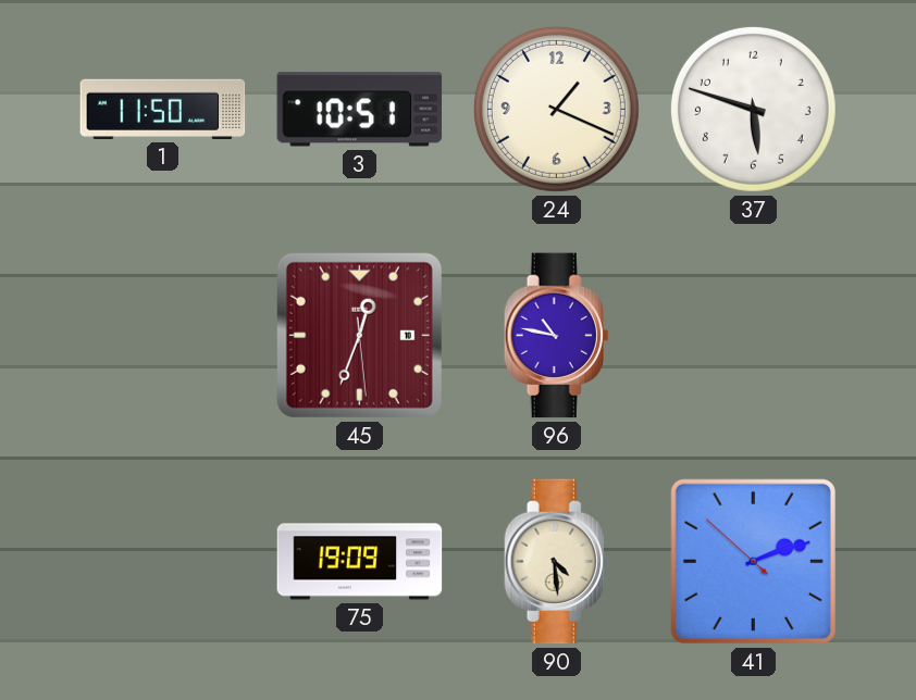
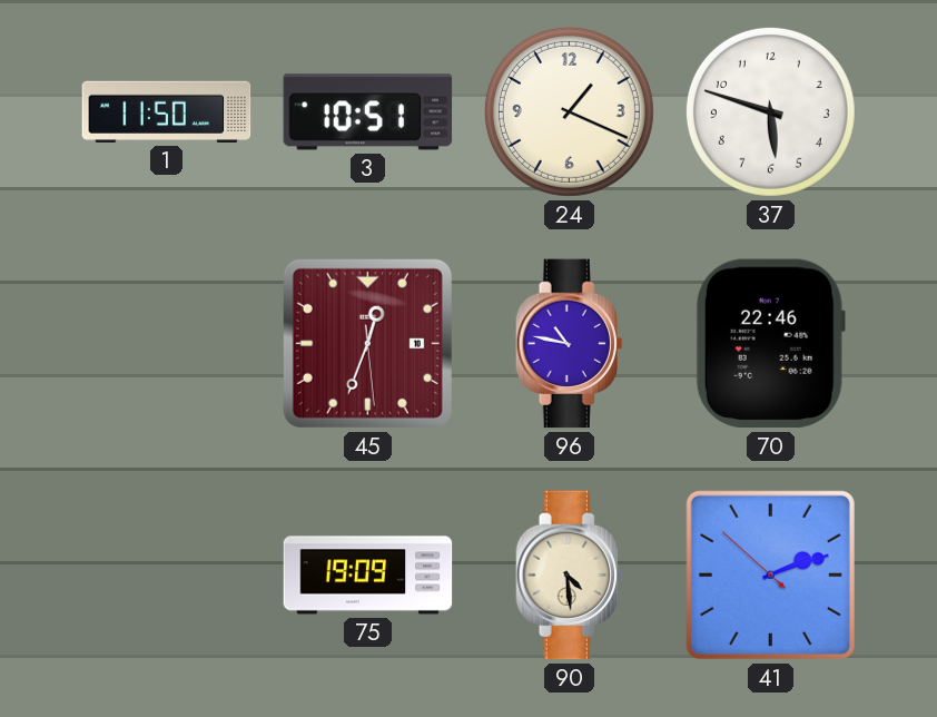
70: none -> 22:46
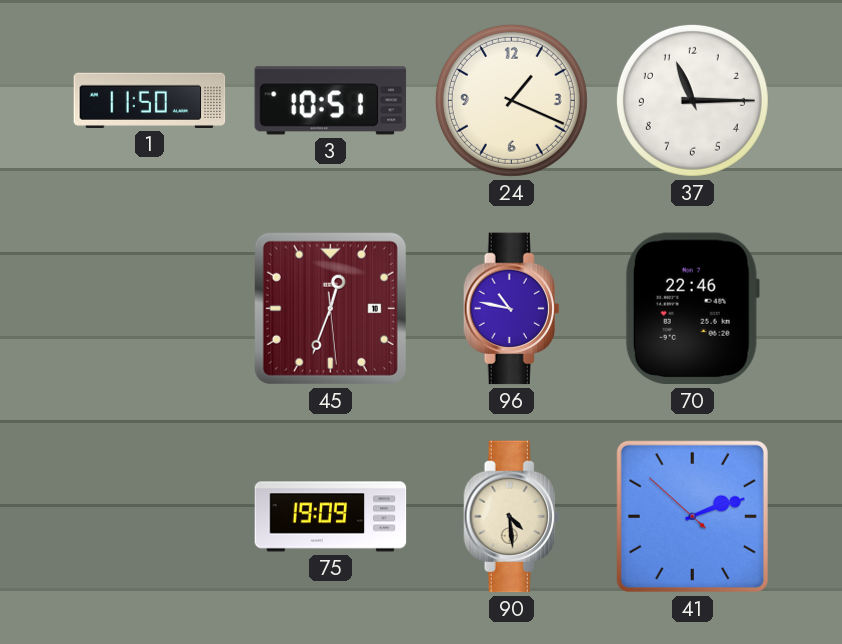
37: 5:48 -> 11:15
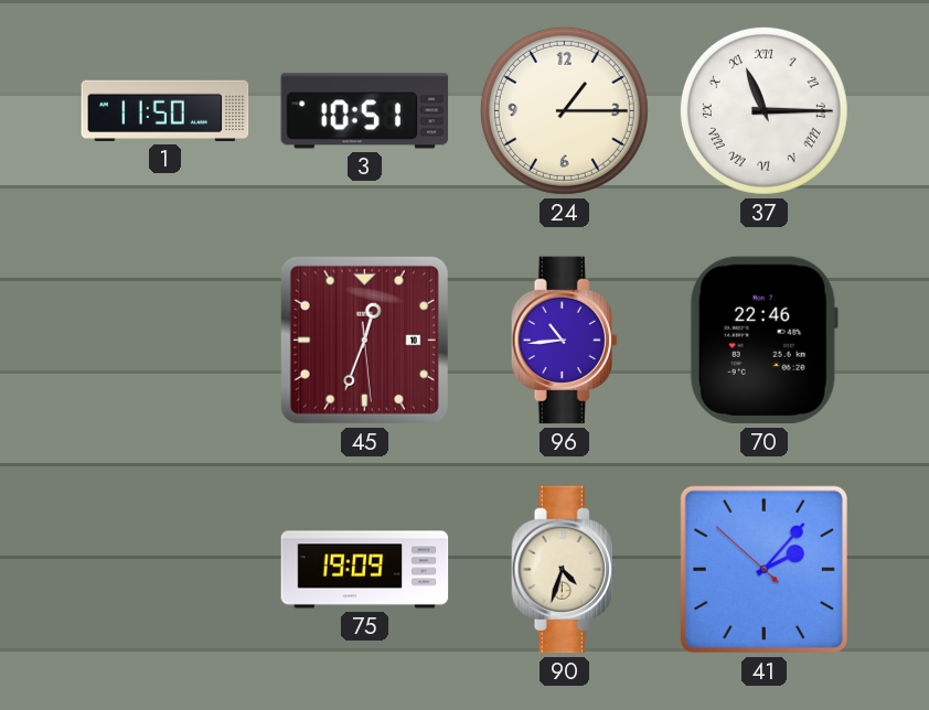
24: 1:19 -> 1:15
37 numerals: Arabic -> Roman
96: 10:47 -> 10:44
90: 4:29 -> 4:33
41: 2:11 -> 2:06
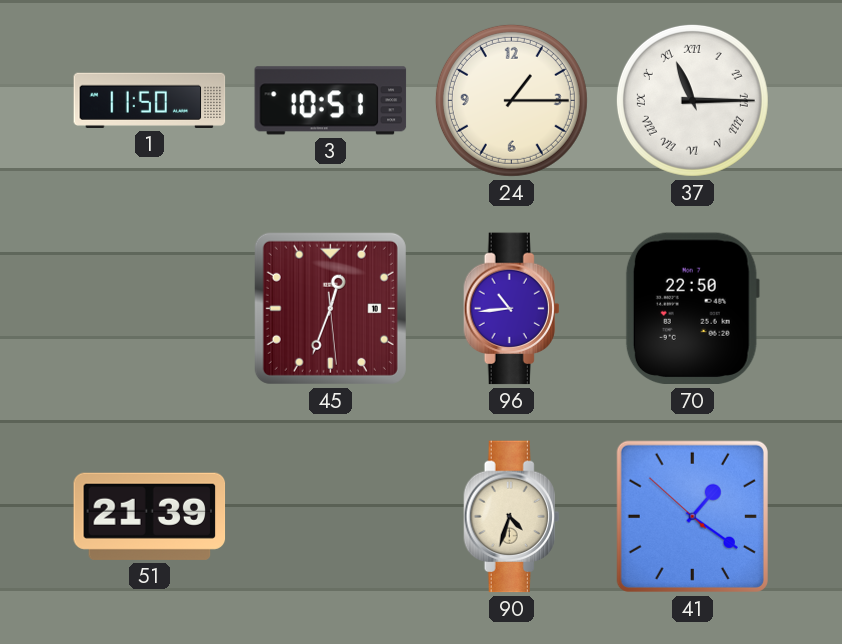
70: 22:46 -> 22:50
51: none -> 21:39
75: 19:09 -> none
41: 2:06 -> 1:20
